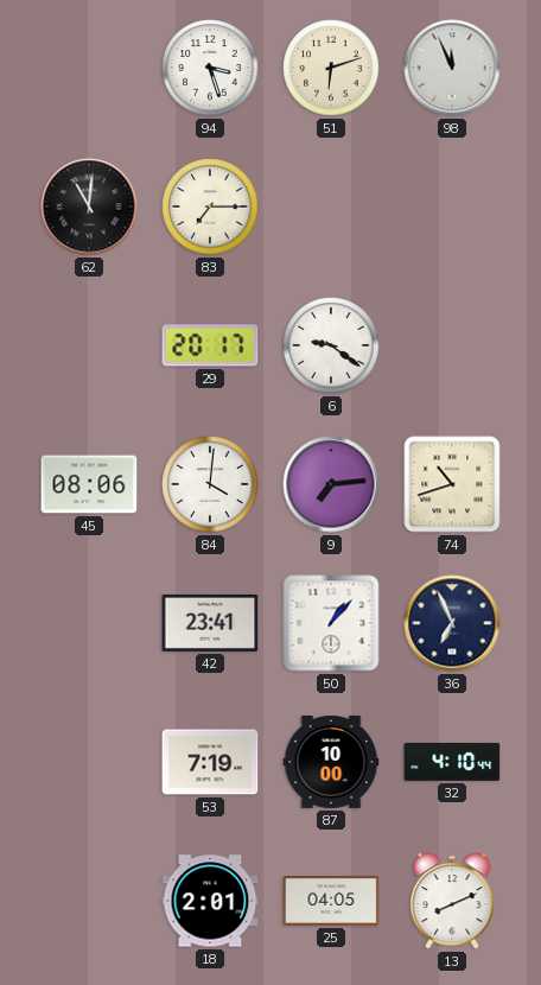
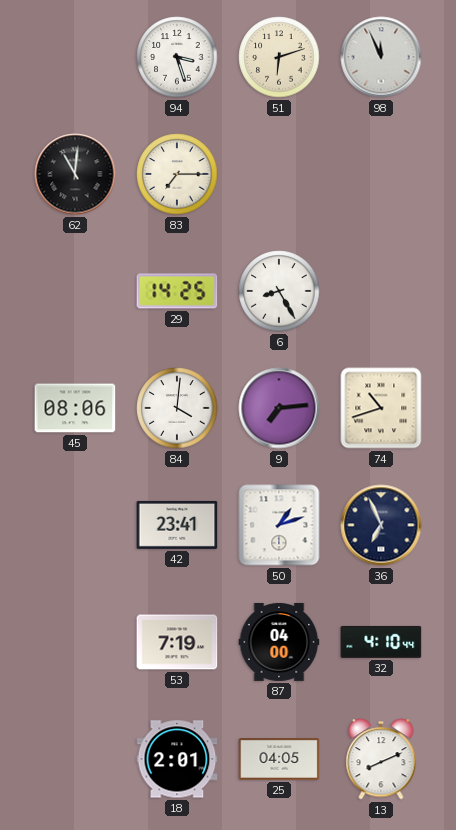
29: 20:17 -> 14:25
6: 9:21 -> 8:25
50: 1:07 -> 1:12
87: 10:00 -> 04:00
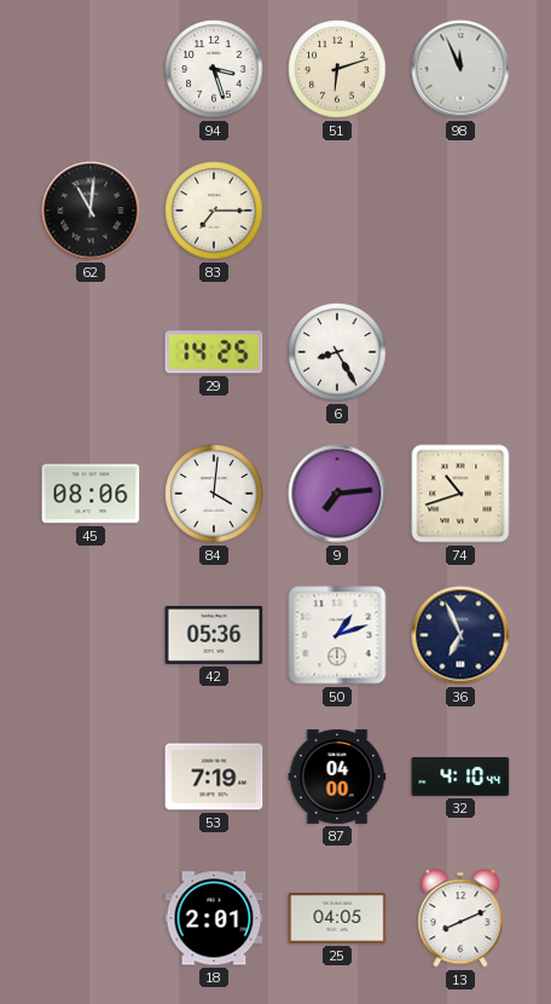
42: 23:41 -> 05:36
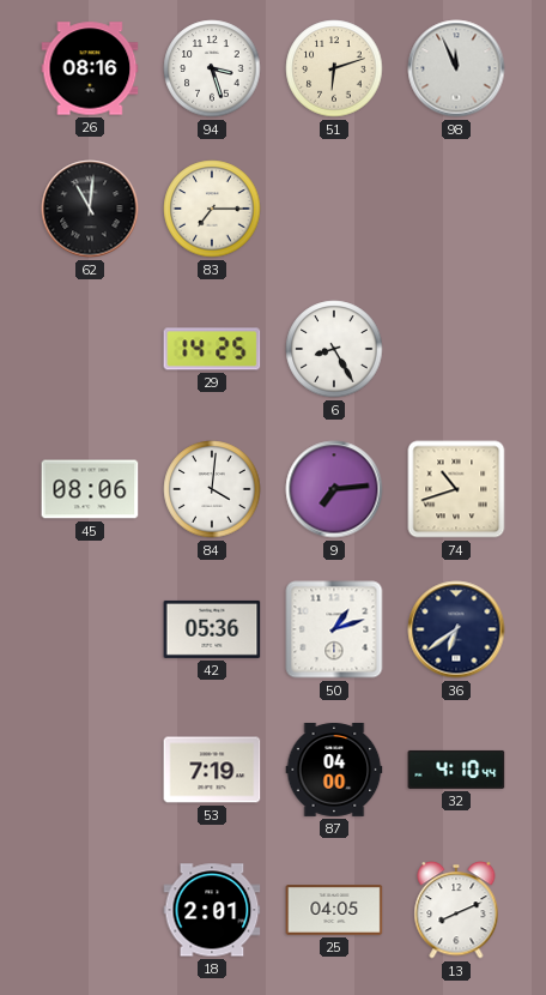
26: none -> 08:16
36: 6:56 -> 6:39
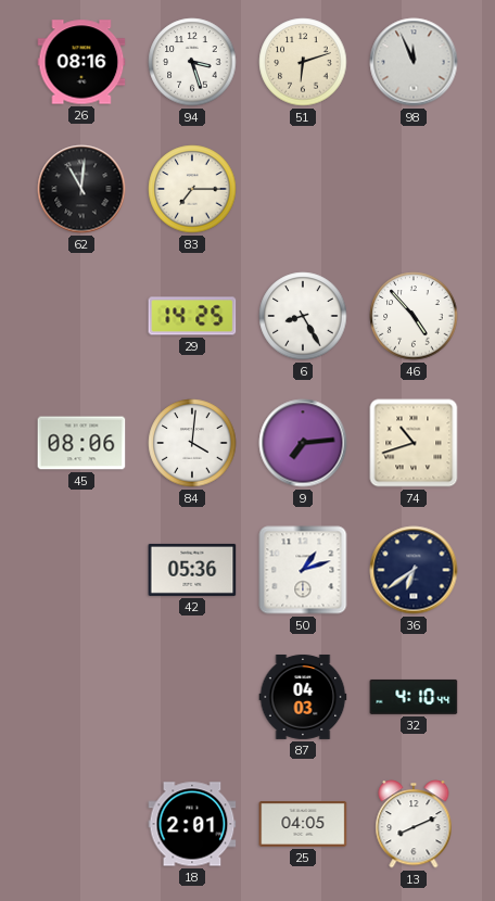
46: none -> 4:53
53: 7:19 -> none
87: 04:00 -> 04:03
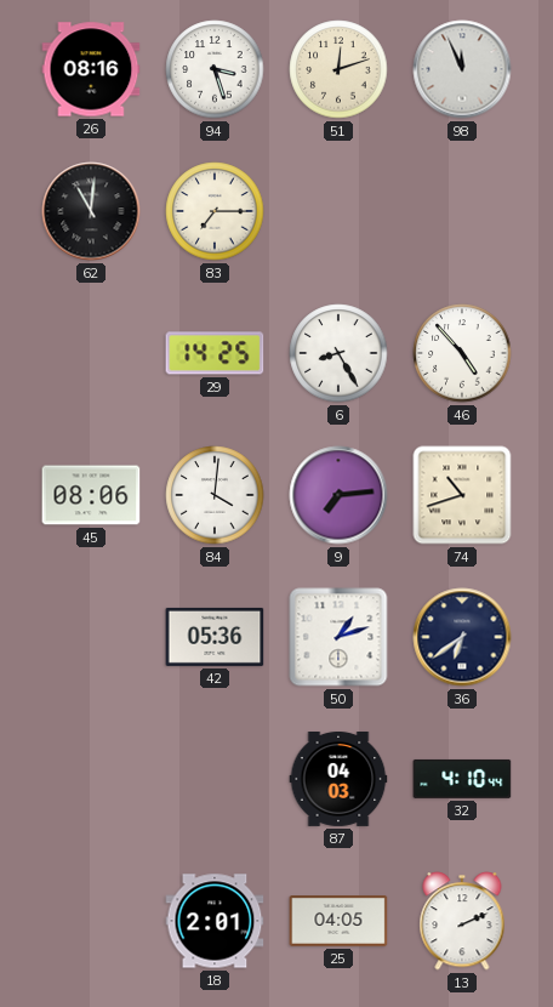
51: 6:12 -> 12:12
13: 8:11 -> 2:11
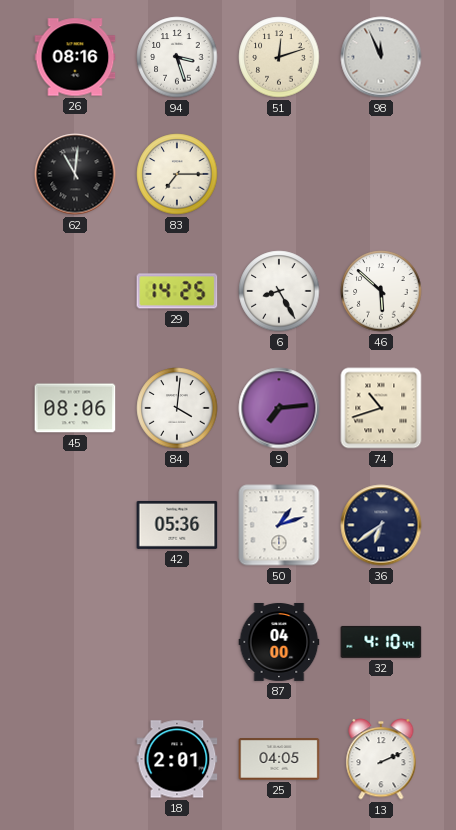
46: 4:53 -> 5:52
87: 04:03 -> 04:00
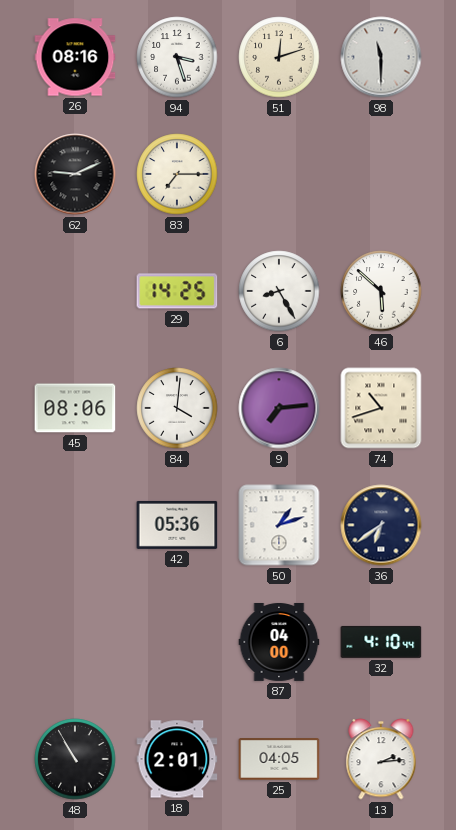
98: 11:56 -> 11:30
62: 11:01 -> 9:11
48: none -> 10:55
13: 2:11 -> 2:14
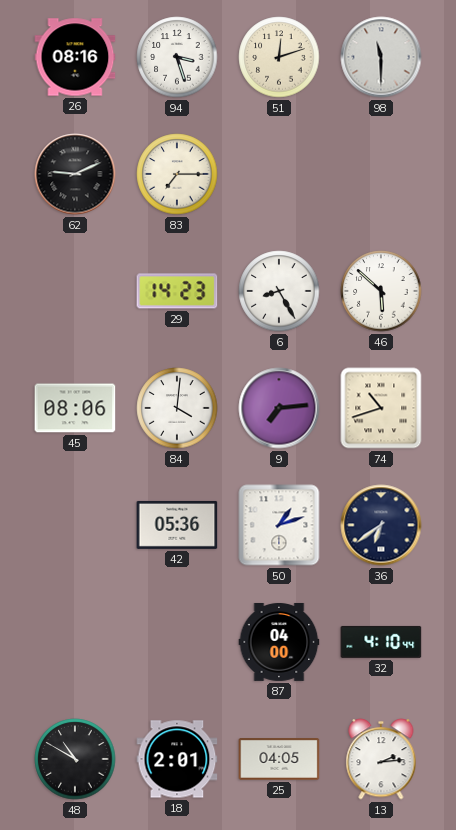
29: 14:25 -> 14:23
48: 10:55 -> 10:50
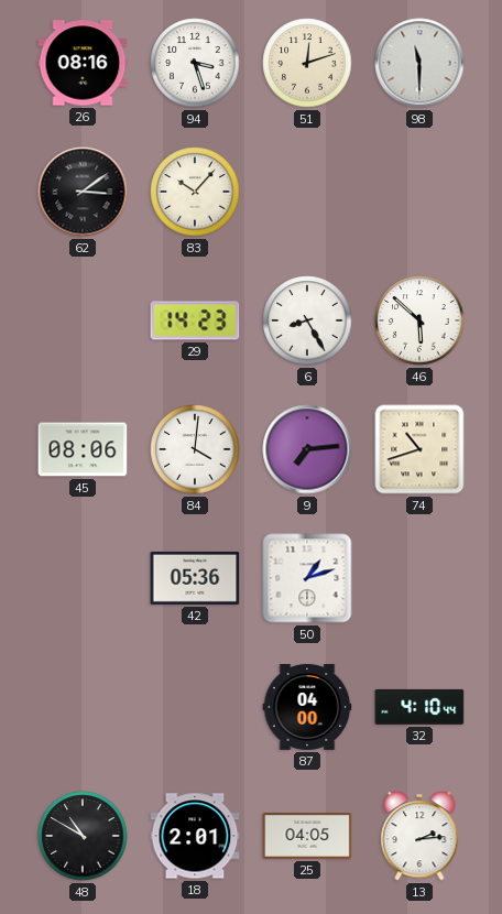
62: 9:11 -> 3:09
83: 7:15 -> 10:07
36: 6:39 -> none
